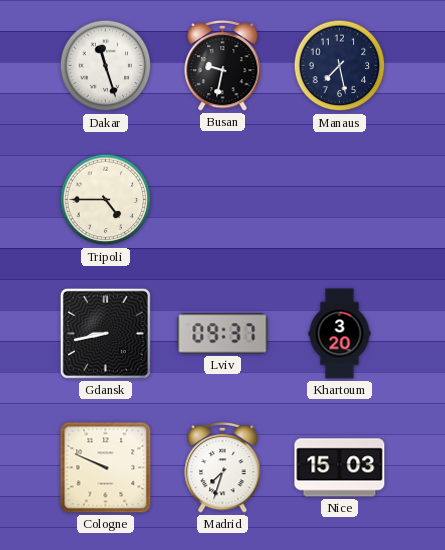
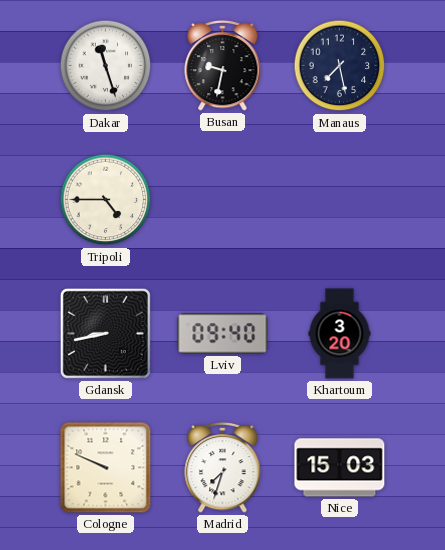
Lviv: 09:37 -> 09:40
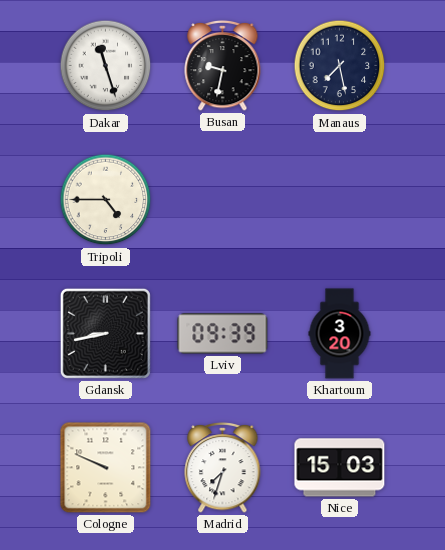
Lviv: 09:40 -> 09:39
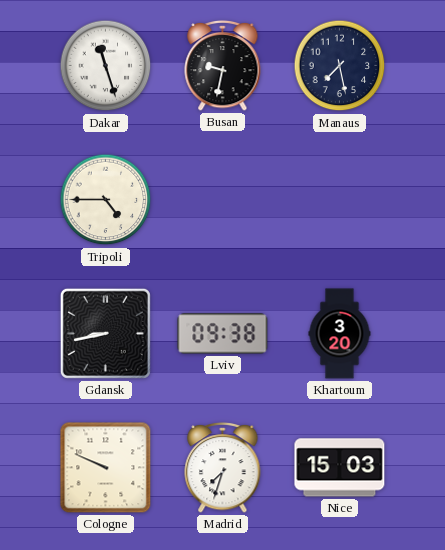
Lviv: 09:39 -> 09:38
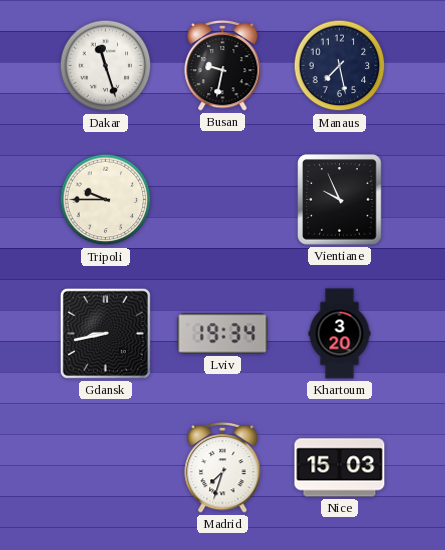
Tripoli: 4:45 -> 9:45
Vientiane: none -> 9:56
Lviv: 09:38 -> 19:34
Cologne: 9:49 -> none
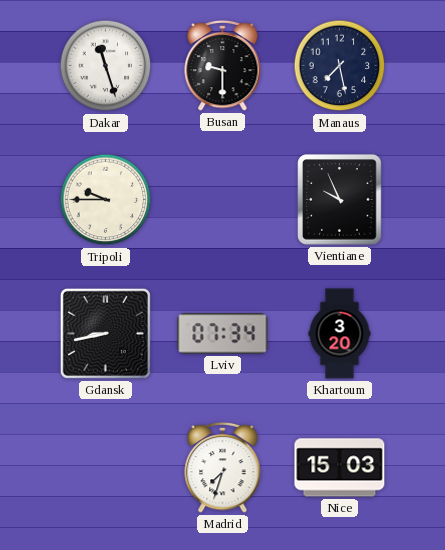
Busan: 9:32 -> 9:30
Lviv: 19:34 -> 07:34
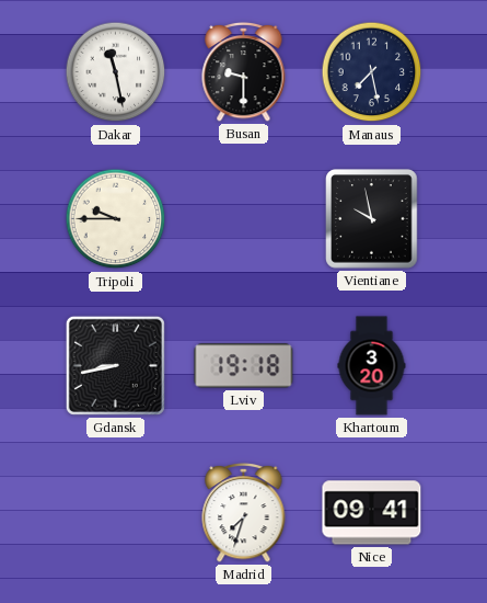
Dakar: 11:27 -> 11:28
Vientiane: 9:56 -> 9:58
Lviv: 07:34 -> 19:18
Nice: 15:03 -> 09:41
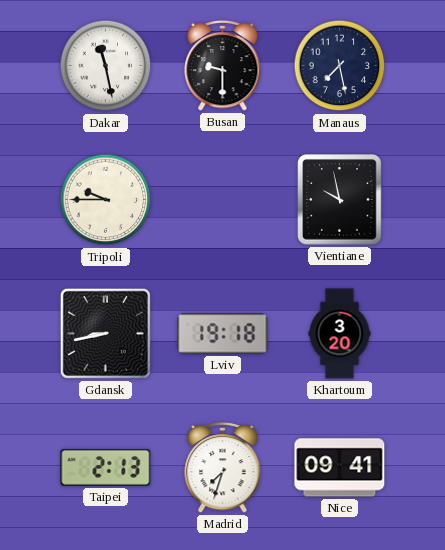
Taipei: none -> 2:13
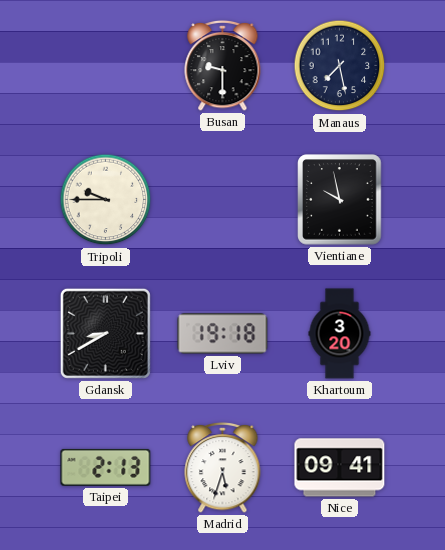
Dakar: 11:28 -> none
Gdansk: 8:43 -> 8:40
Madrid: 7:33 -> 5:33
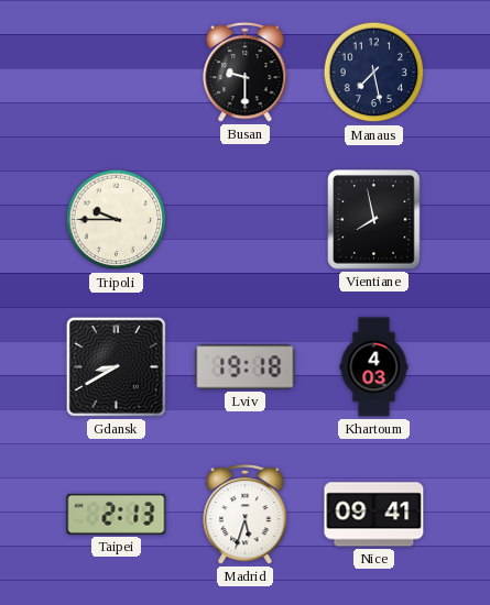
Vientiane: 9:58 -> 7:58
Khartoum: 3:20 -> 4:03
